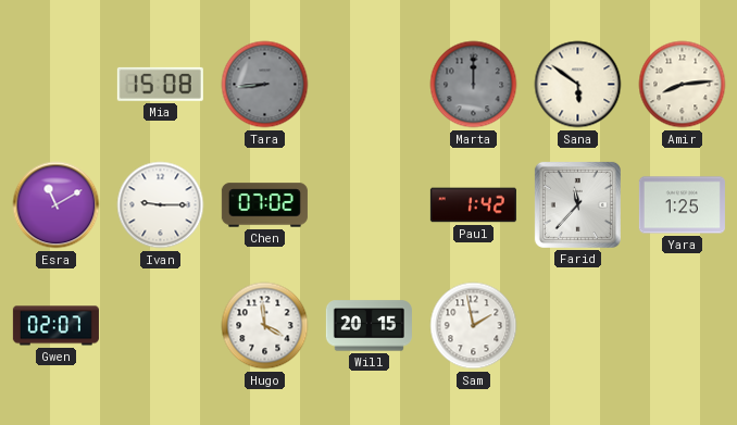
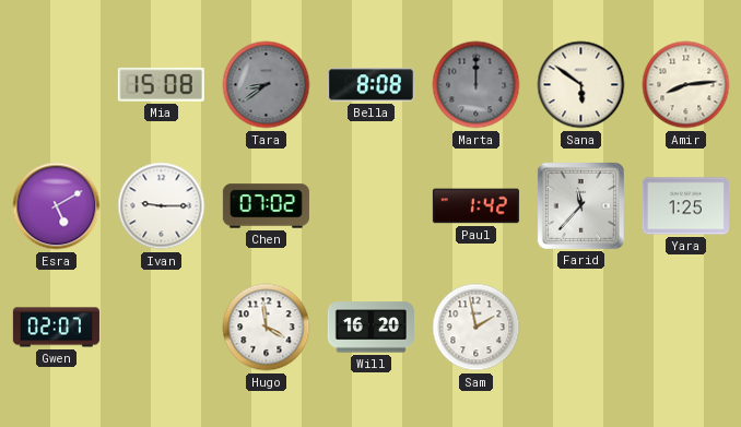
Tara: 8:44 -> 8:39
Bella: none -> 8:08
Esra: 11:10 -> 5:10
Will: 20:15 -> 16:20
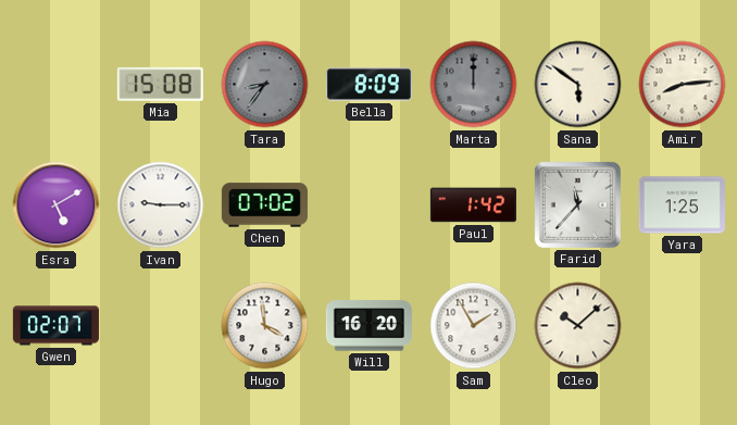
Tara: 8:39 -> 8:36
Bella: 8:08 -> 8:09
Sam: 1:58 -> 1:55
Cleo: none -> 10:08
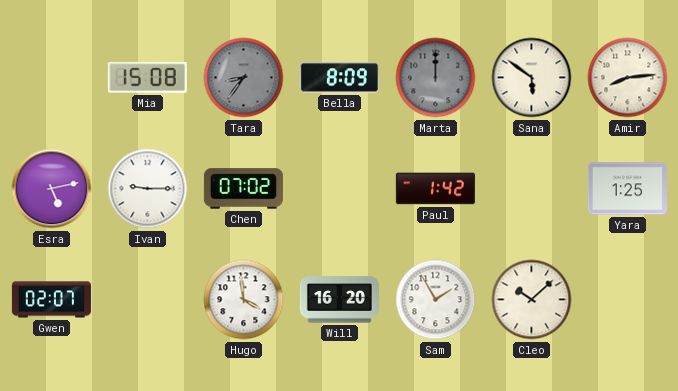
Esra: 5:10 -> 5:13
Farid: 11:37 -> none
